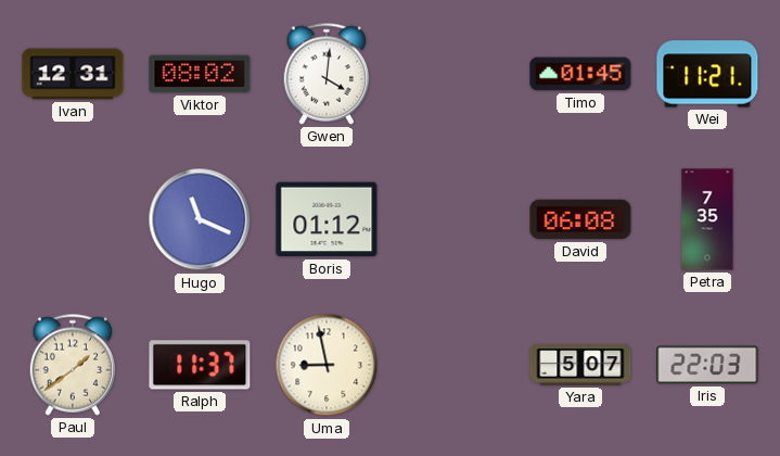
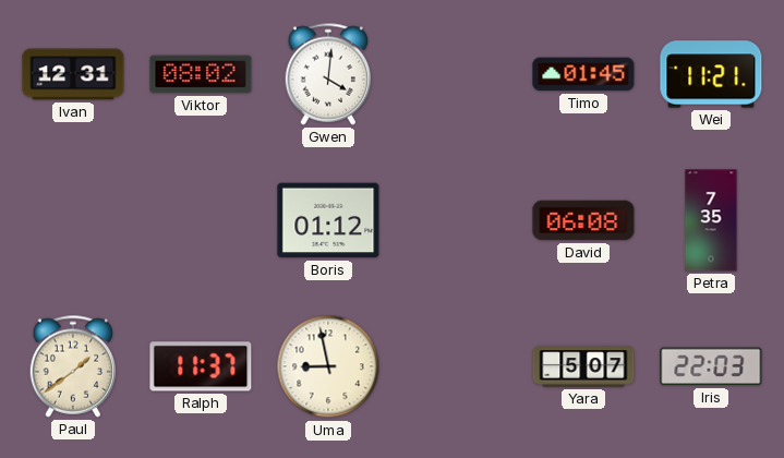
Hugo: 11:19 -> none
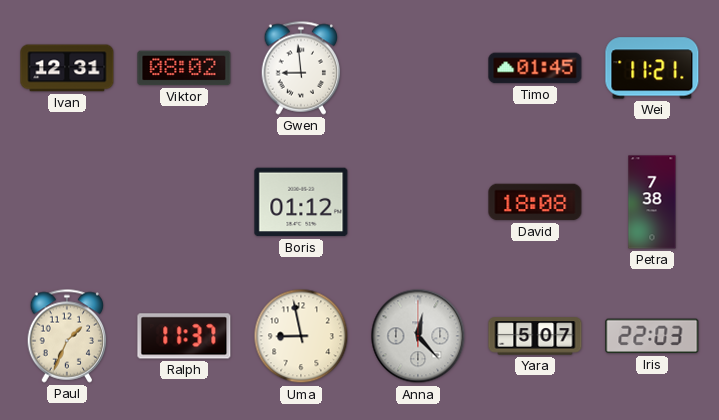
Gwen: 4:01 -> 8:59
David: 06:08 -> 18:08
Petra: 7:35 -> 7:38
Paul: 1:39 -> 1:34
Anna: none -> 12:23
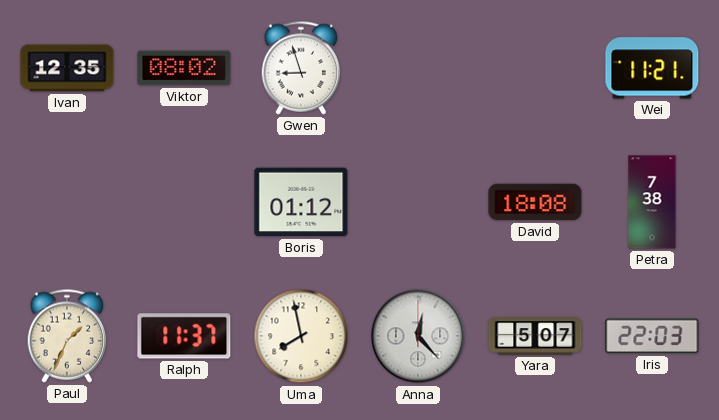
Ivan: 12:31 -> 12:35
Gwen: 8:59 -> 8:57
Timo: 01:45 -> none
Uma: 8:58 -> 7:58
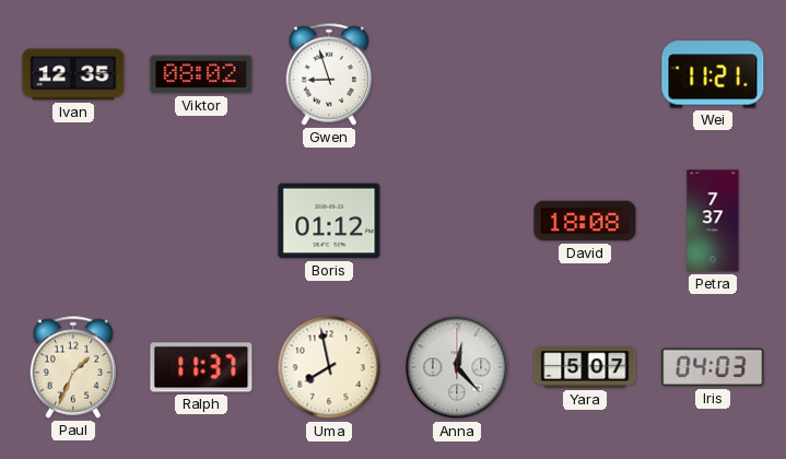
Petra: 7:38 -> 7:37
Iris: 22:03 -> 04:03
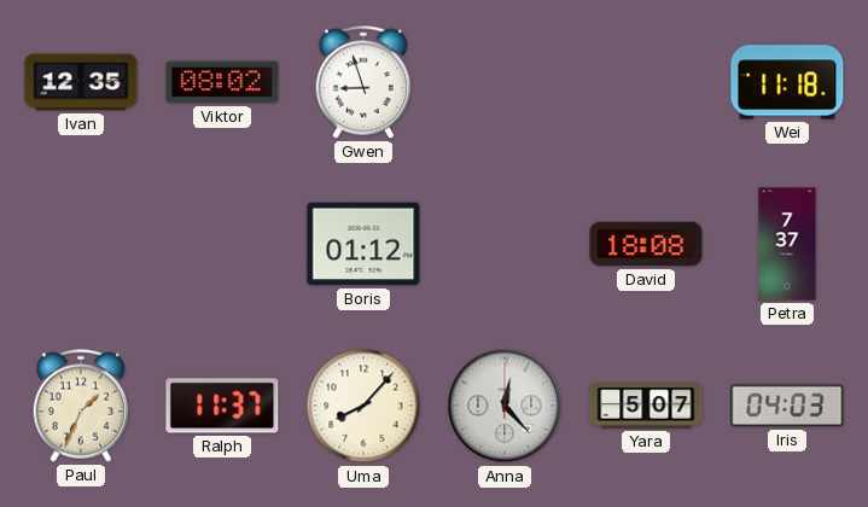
Wei: 11:21 -> 11:18
Uma: 7:58 -> 8:07
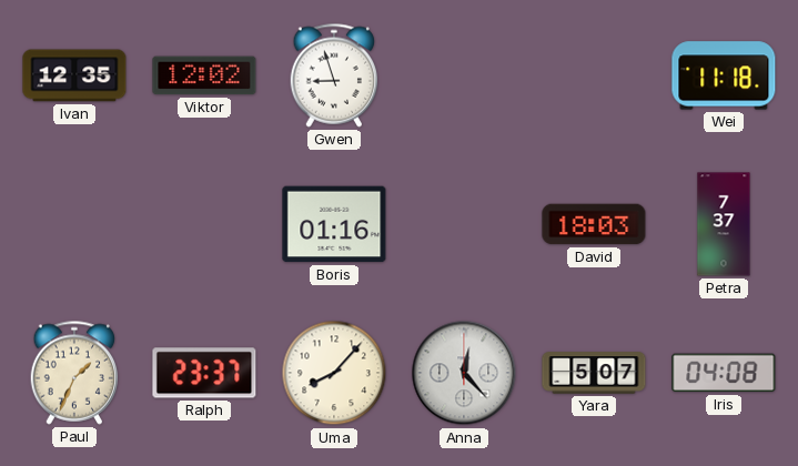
Viktor: 08:02 -> 12:02
Boris: 01:12 -> 01:16
David: 18:08 -> 18:03
Ralph: 11:37 -> 23:37
Iris: 04:03 -> 04:08
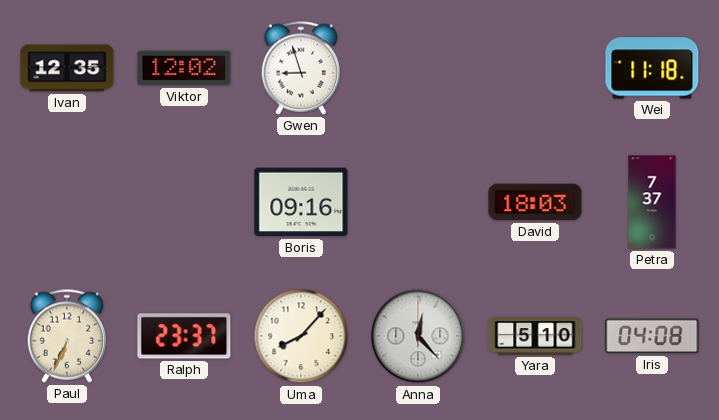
Boris: 01:16 -> 09:16
Paul: 1:34 -> 6:34
Yara: 5:07 -> 5:10
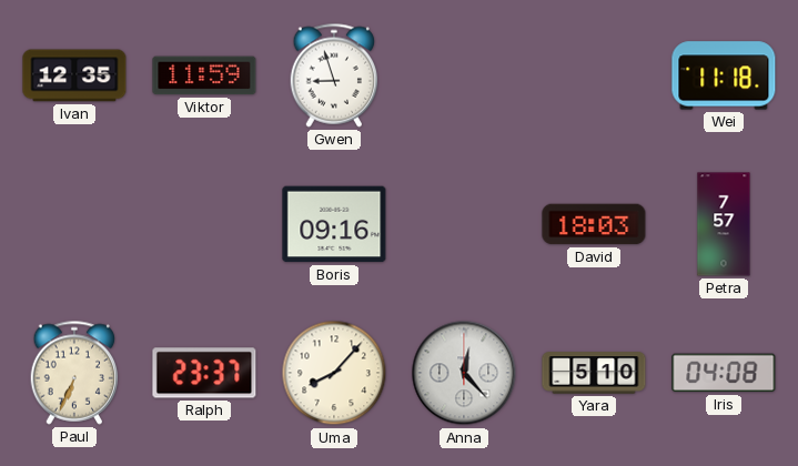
Viktor: 12:02 -> 11:59
Petra: 7:37 -> 7:57
